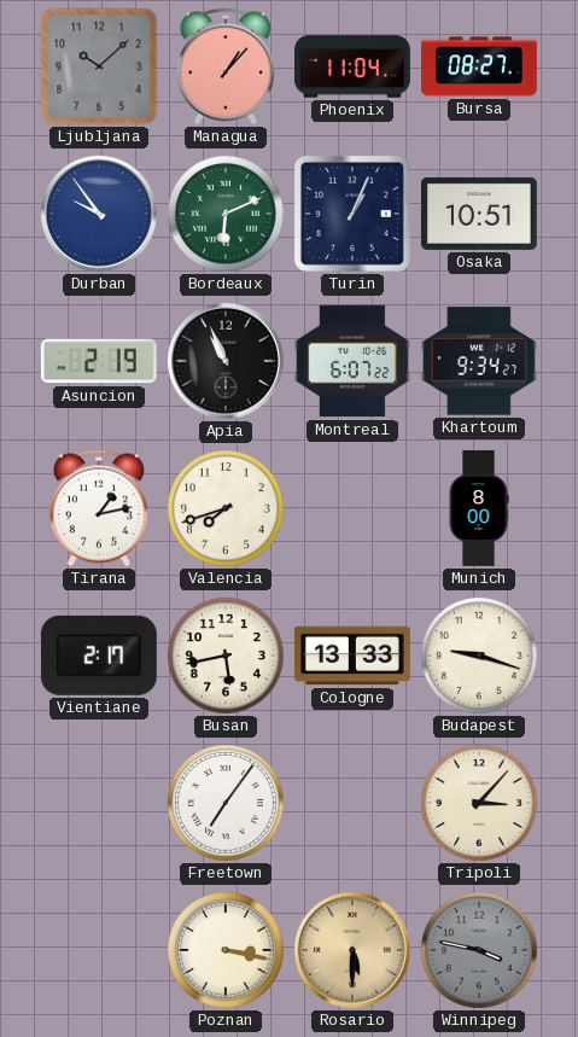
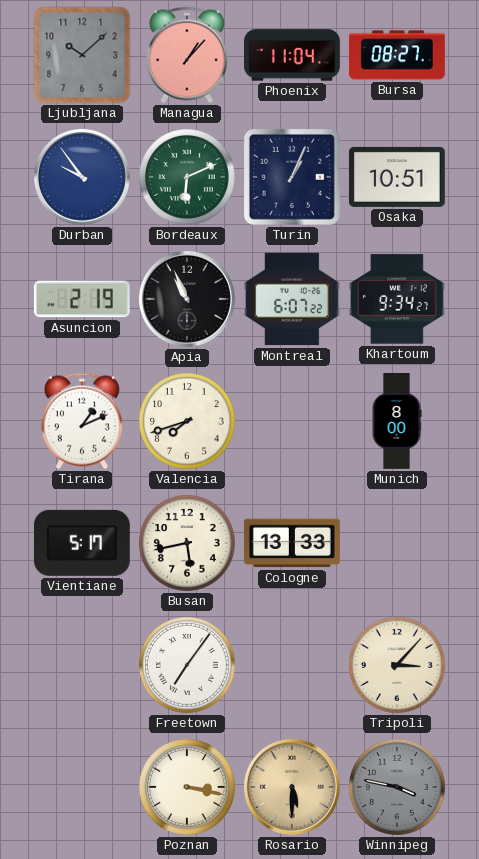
Tirana: 1:13 -> 1:11
Vientiane: 2:17 -> 5:17
Budapest: 9:18 -> none
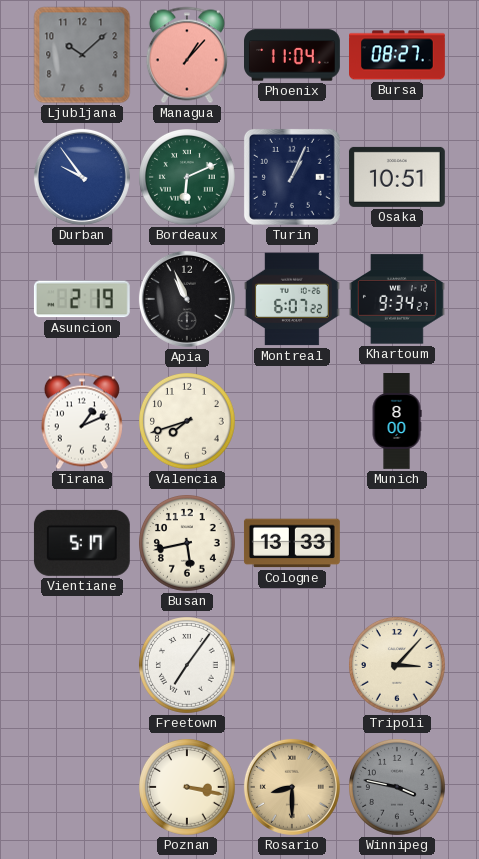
Rosario: 5:30 -> 8:30
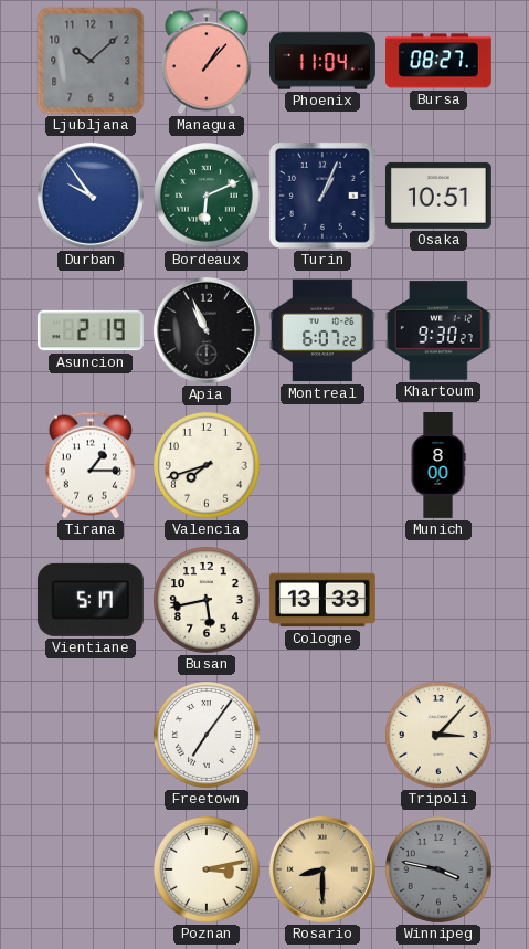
Khartoum: 9:34 -> 9:30
Tirana: 1:11 -> 1:15
Poznan: 3:17 -> 3:13
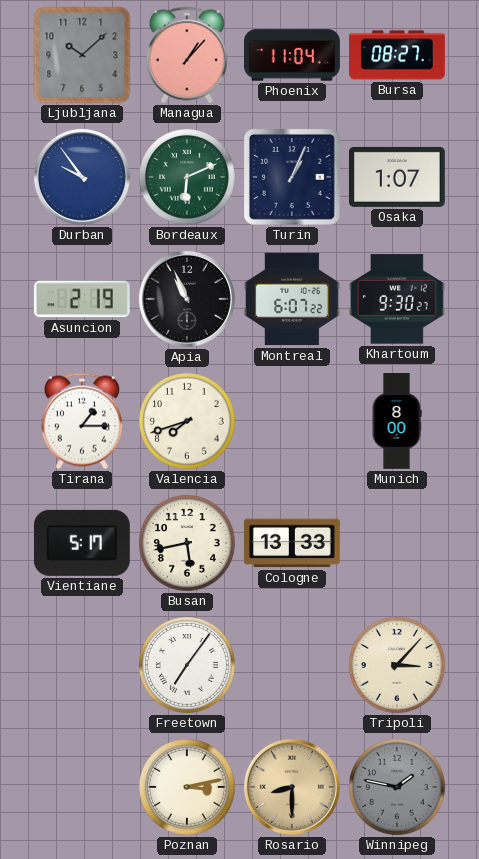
Osaka: 10:51 -> 1:07
Winnipeg: 3:47 -> 1:47
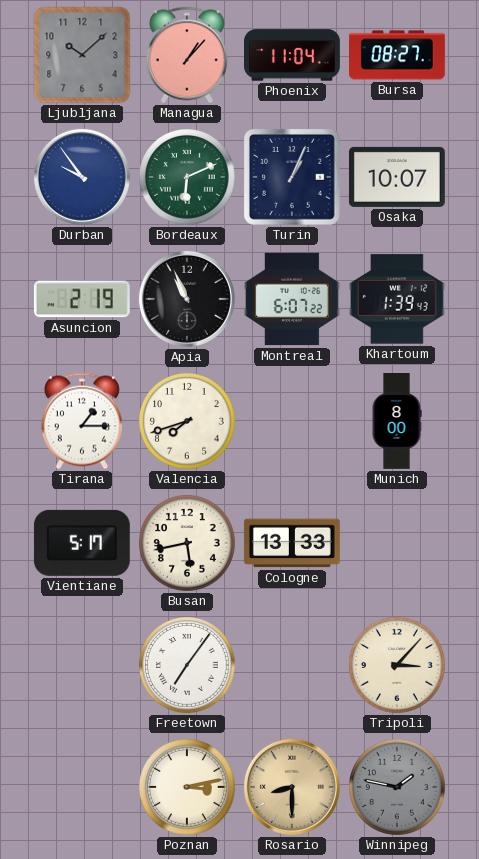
Osaka: 1:07 -> 10:07
Khartoum: 9:30 -> 1:39
